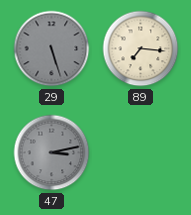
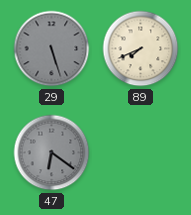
89: 7:16 -> 7:41
47: 3:13 -> 6:21
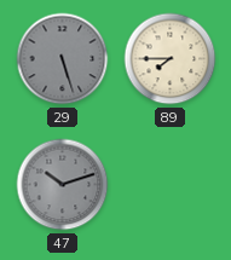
89: 7:41 -> 7:45
47: 6:21 -> 10:12
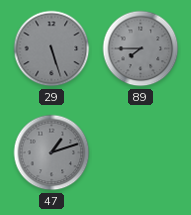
89 dial: cream -> grey
47: 10:12 -> 1:12
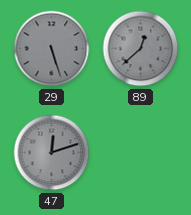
89: 7:45 -> 12:38
47: 1:12 -> 12:12
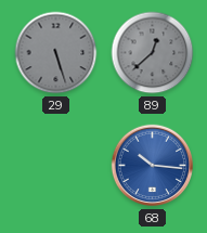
47: 12:12 -> none
68: none -> 10:16
